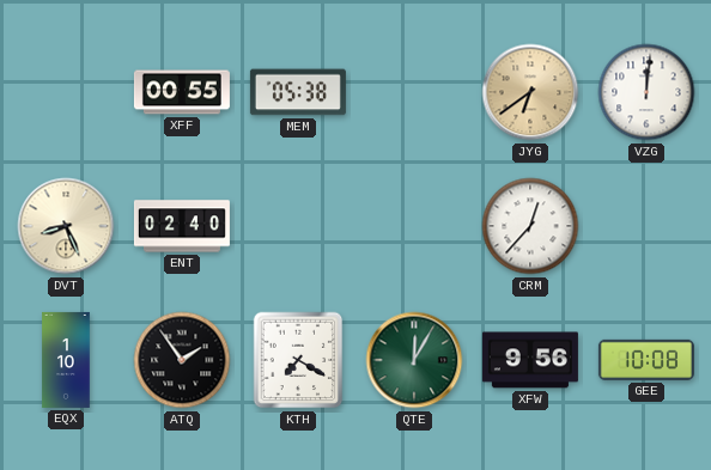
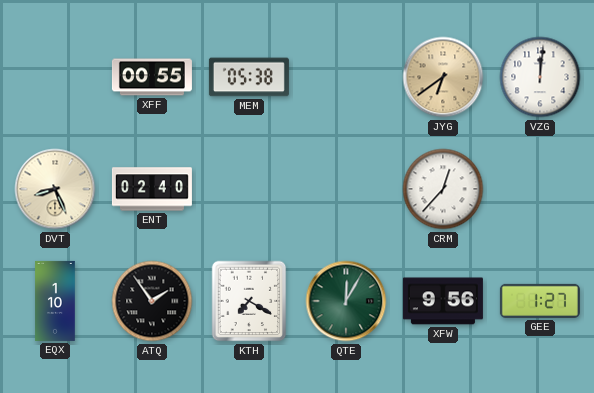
GEE: 10:08 -> 1:27
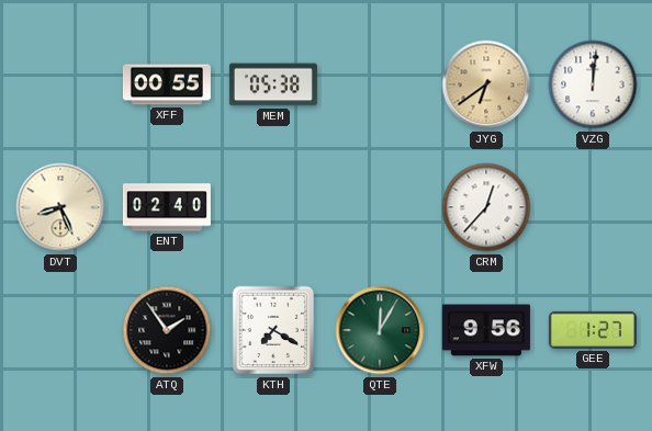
EQX: 1:10 -> none
